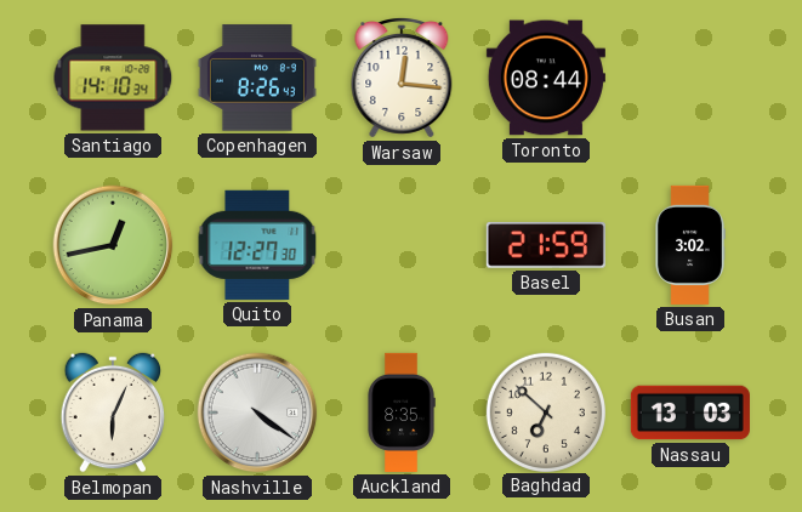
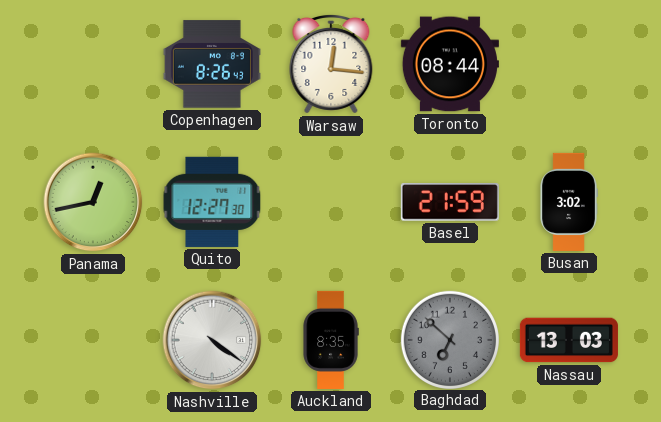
Santiago: 14:10 -> none
Belmopan: 6:04 -> none
Baghdad dial: cream -> grey
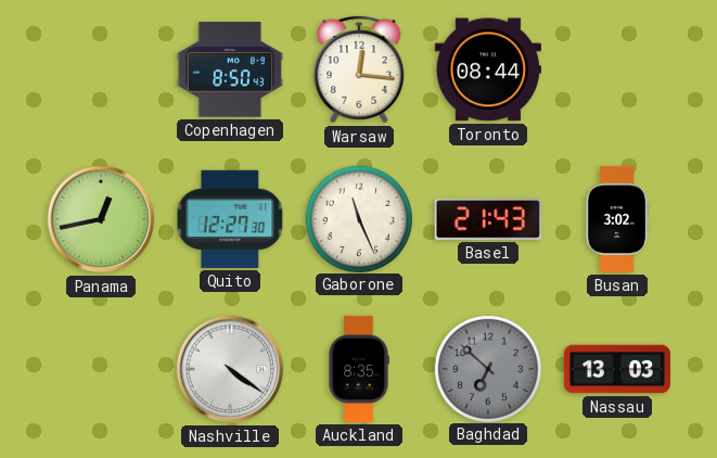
Copenhagen: 8:26 -> 8:50
Gaborone: none -> 11:26
Basel: 21:59 -> 21:43
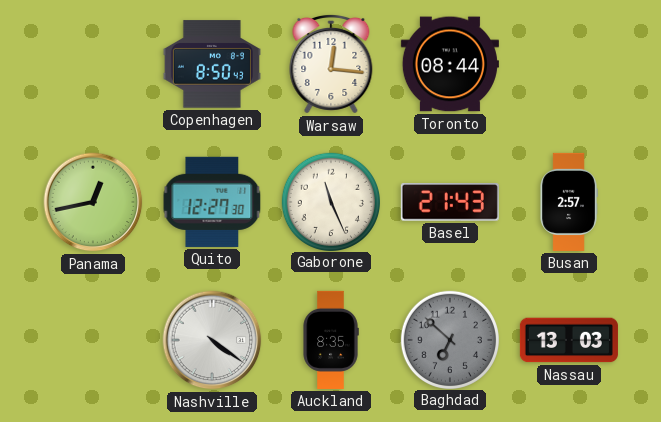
Busan: 3:02 -> 2:57
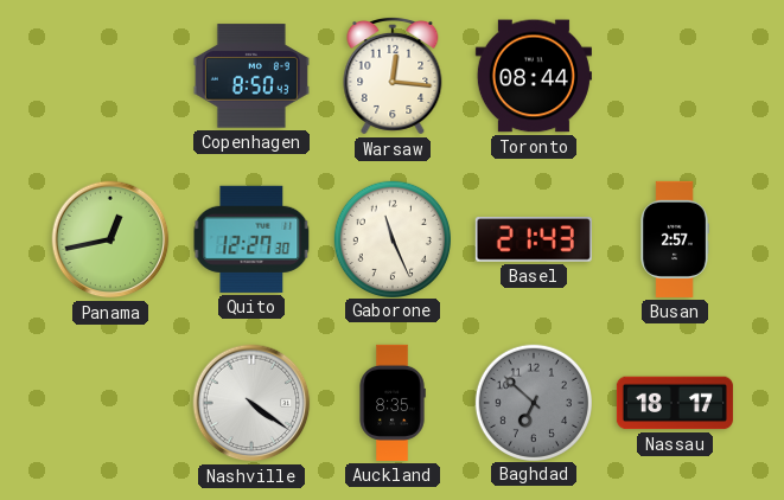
Nassau: 13:03 -> 18:17
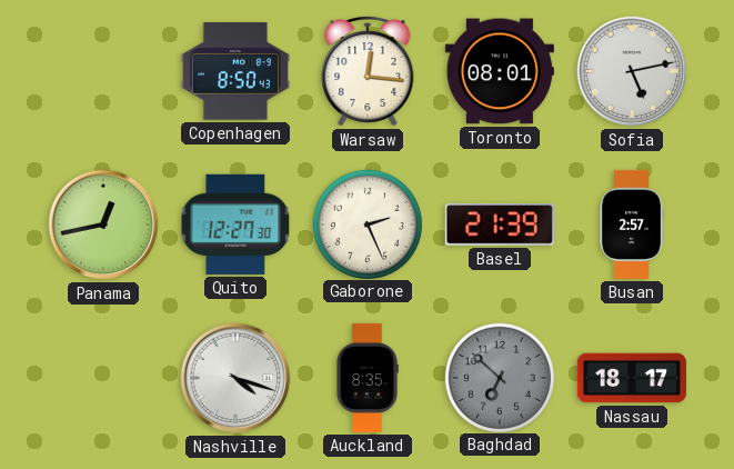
Toronto: 08:44 -> 08:01
Sofia: none -> 5:13
Gaborone: 11:26 -> 2:26
Basel: 21:43 -> 21:39
Nashville: 4:21 -> 4:18
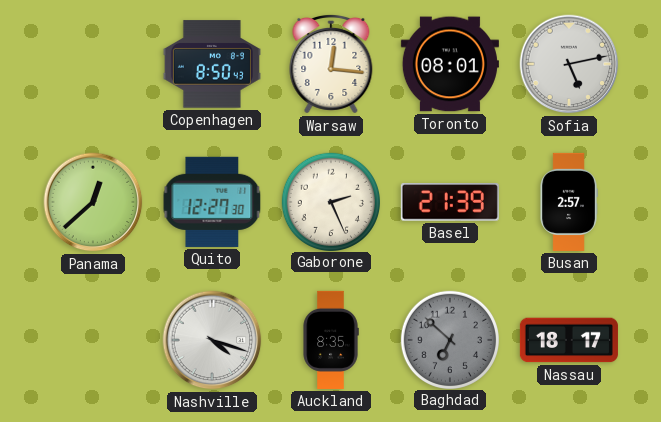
Panama: 12:43 -> 12:38
